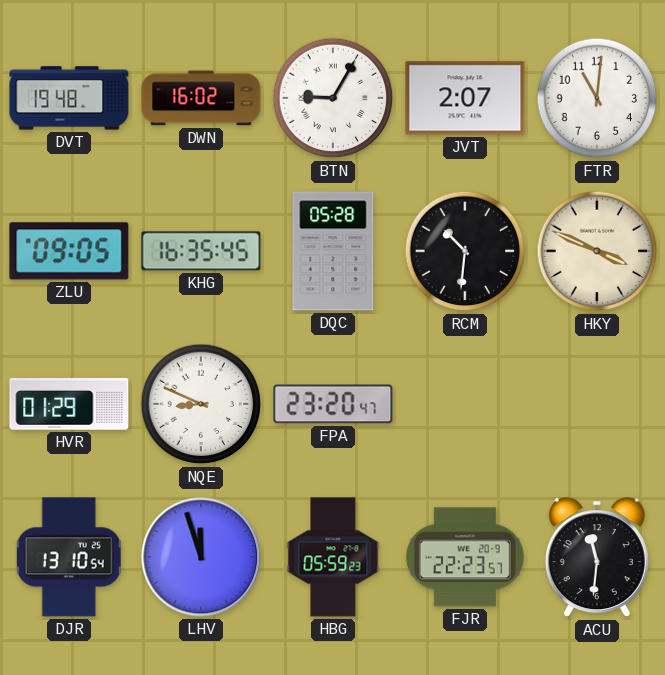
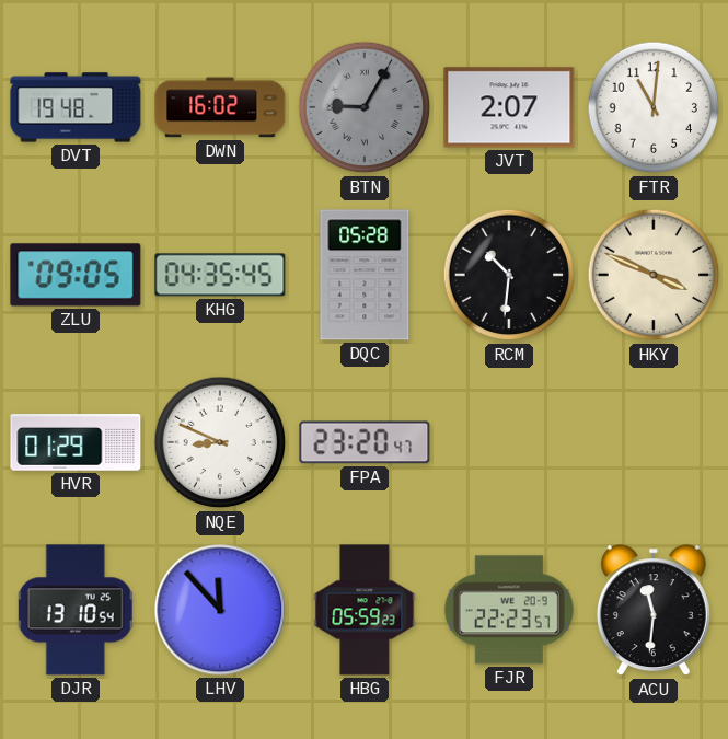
BTN dial: white -> grey
KHG: 16:35 -> 04:35
LHV: 11:57 -> 11:53
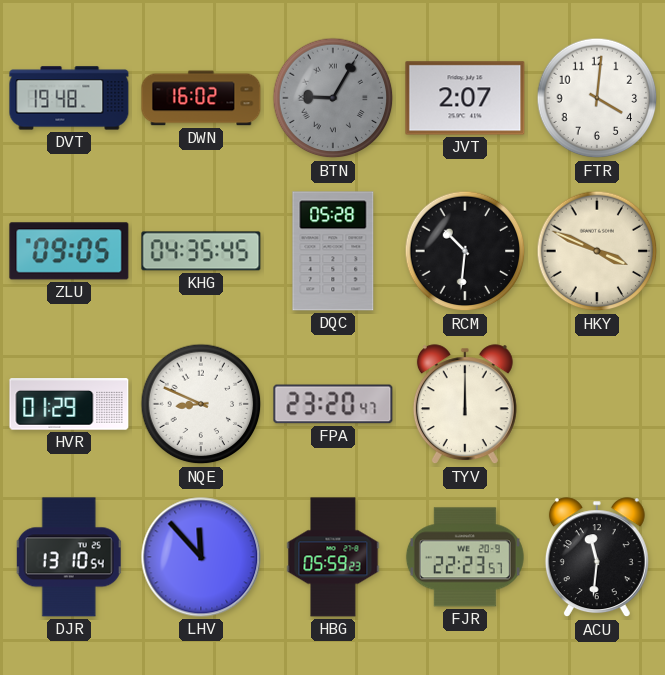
FTR: 11:01 -> 4:01
TYV: none -> 12:00
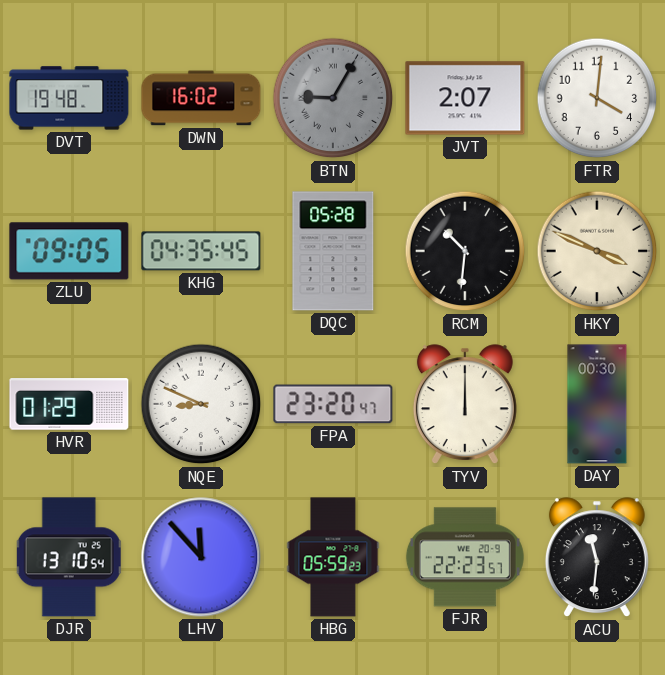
DAY: none -> 00:30
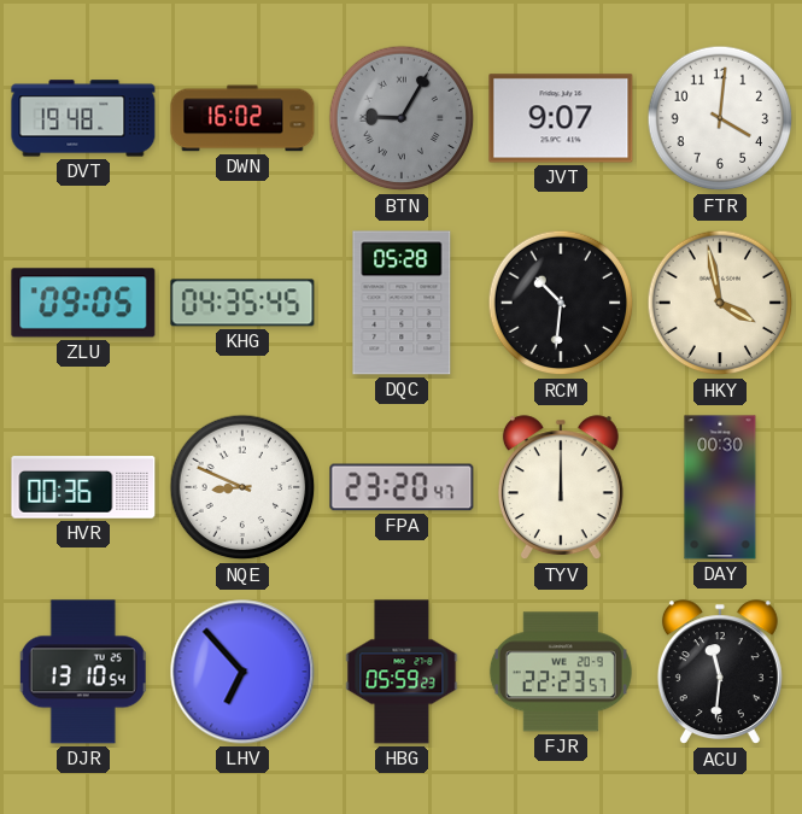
JVT: 2:07 -> 9:07
HKY: 3:49 -> 3:58
HVR: 01:29 -> 00:36
LHV: 11:53 -> 6:53
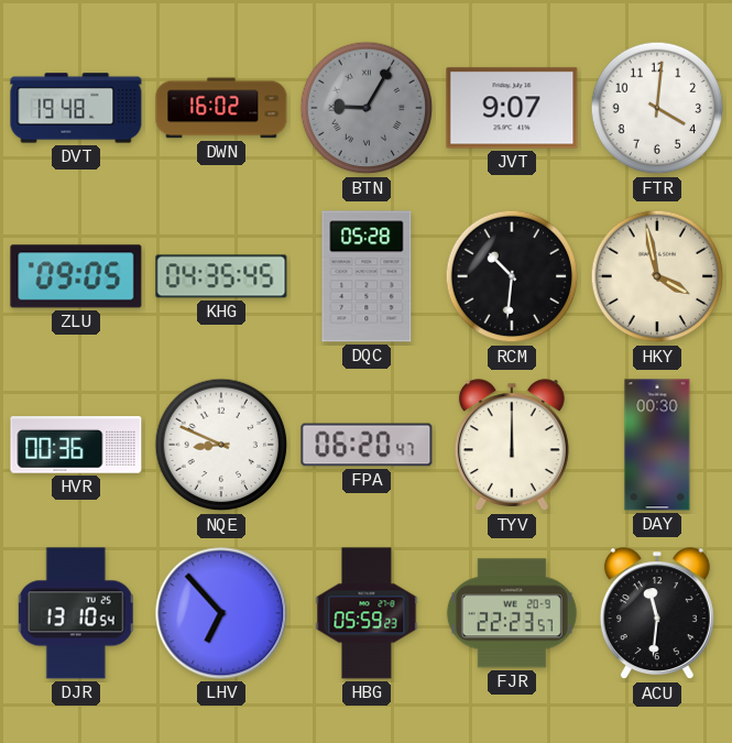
FPA: 23:20 -> 06:20
